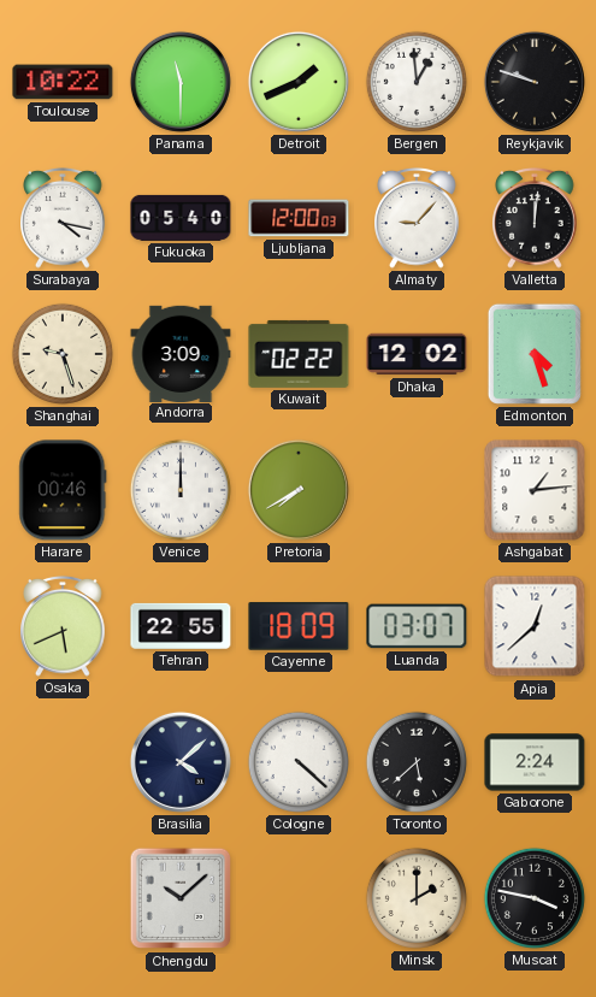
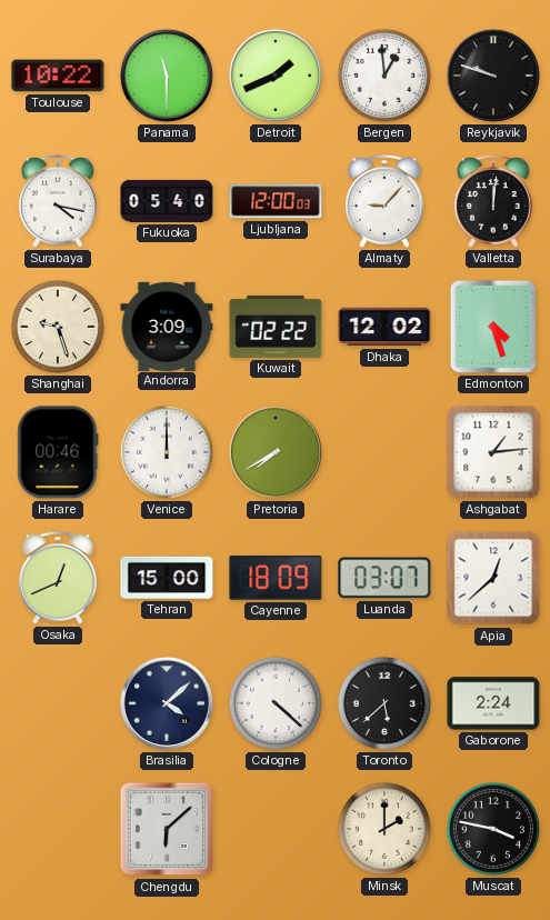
Osaka: 5:41 -> 12:41
Tehran: 22:55 -> 15:00
Chengdu: 10:08 -> 6:08
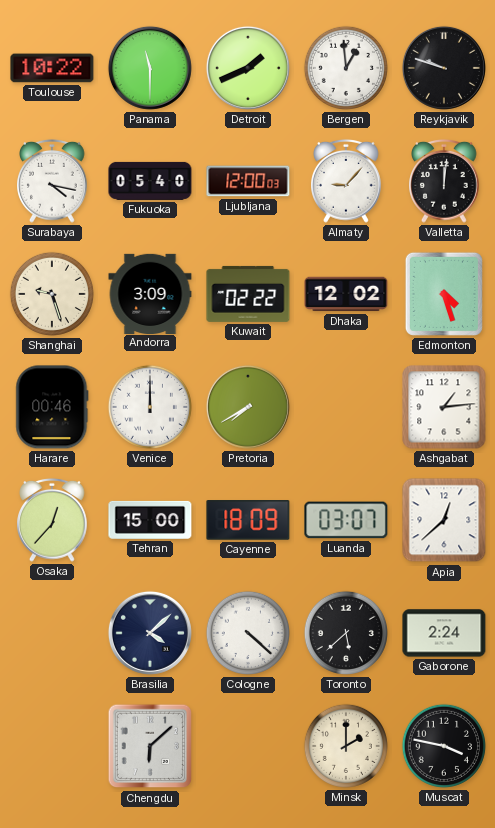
Osaka: 12:41 -> 12:37
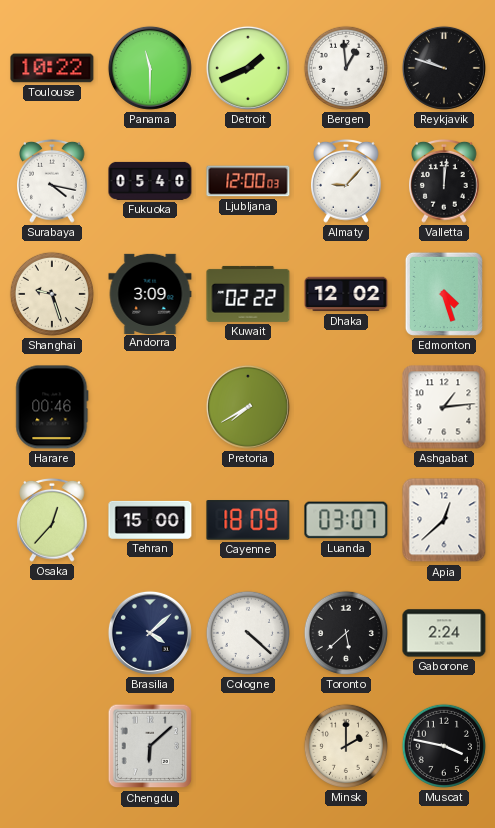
Venice: 12:00 -> none
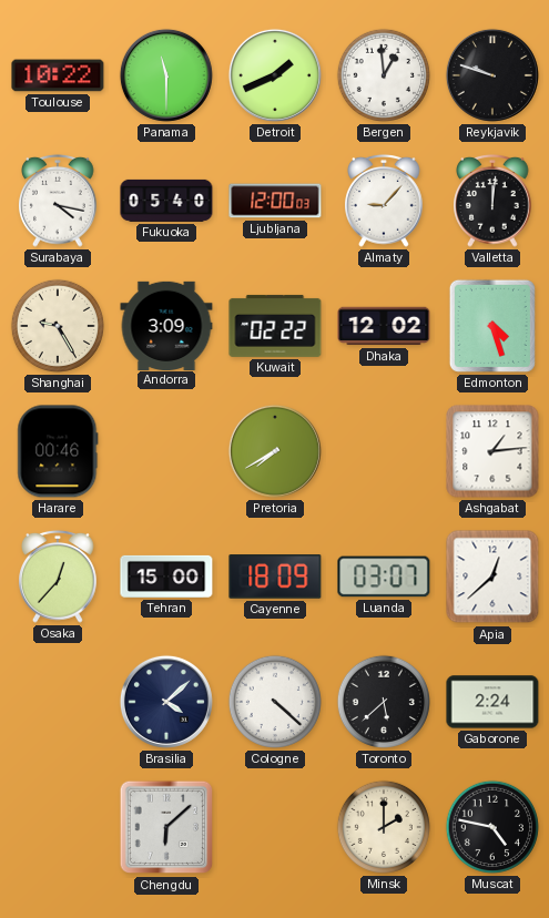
Shanghai: 9:27 -> 9:25
Muscat: 3:47 -> 4:47
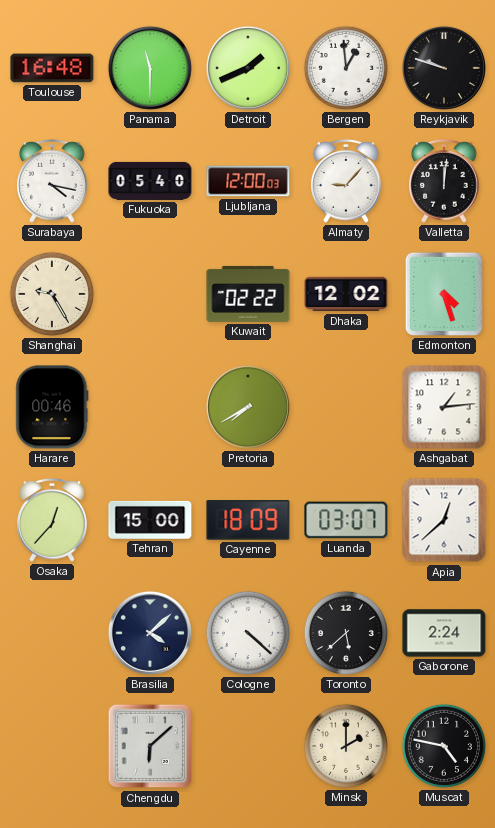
Toulouse: 10:22 -> 16:48
Andorra: 3:09 -> none
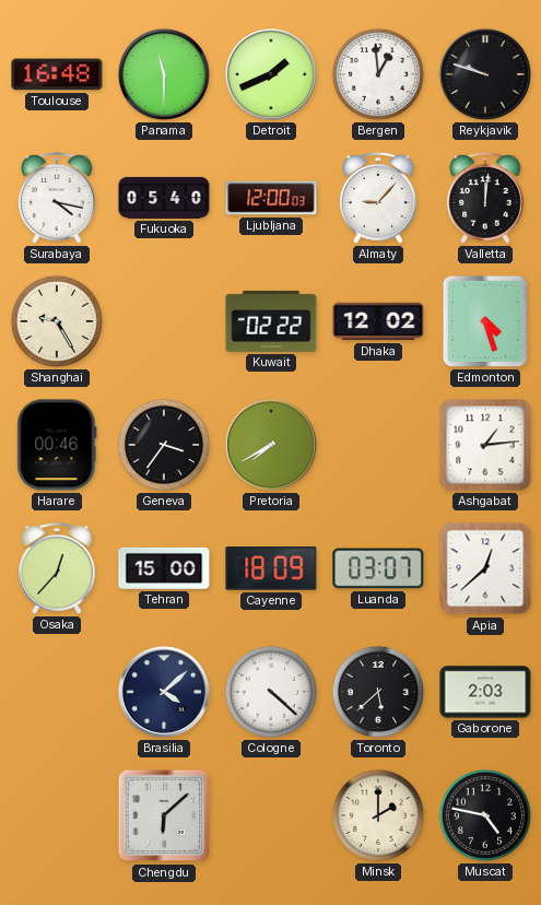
Geneva: none -> 3:36
Gaborone: 2:24 -> 2:03
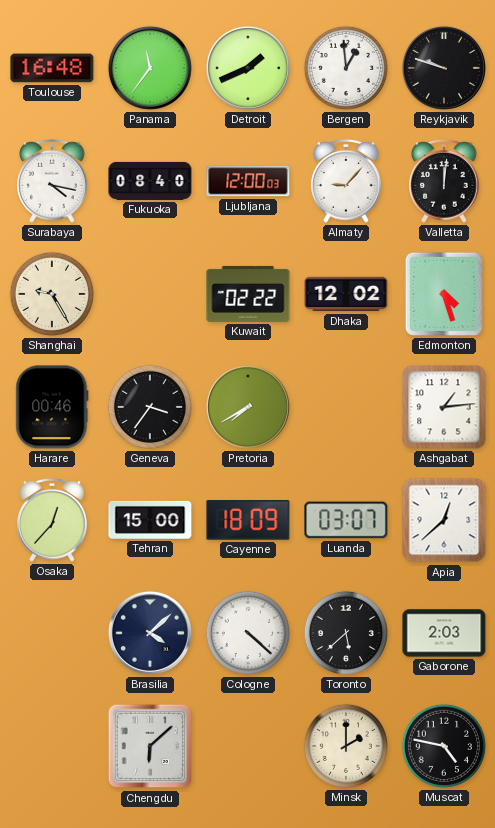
Panama: 11:30 -> 11:36
Fukuoka: 05:40 -> 08:40
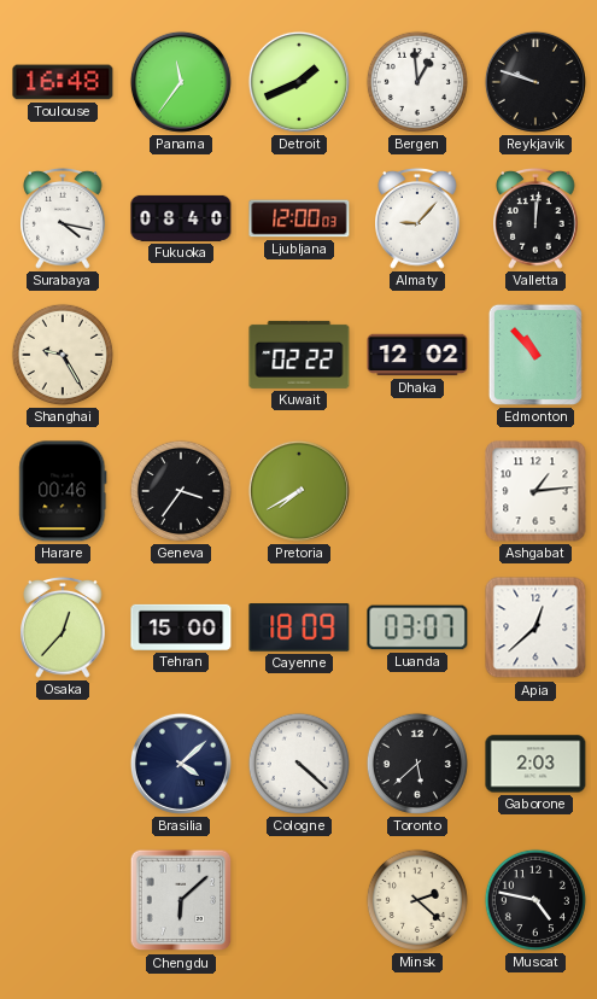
Edmonton: 4:27 -> 10:53
Minsk: 2:00 -> 2:22
